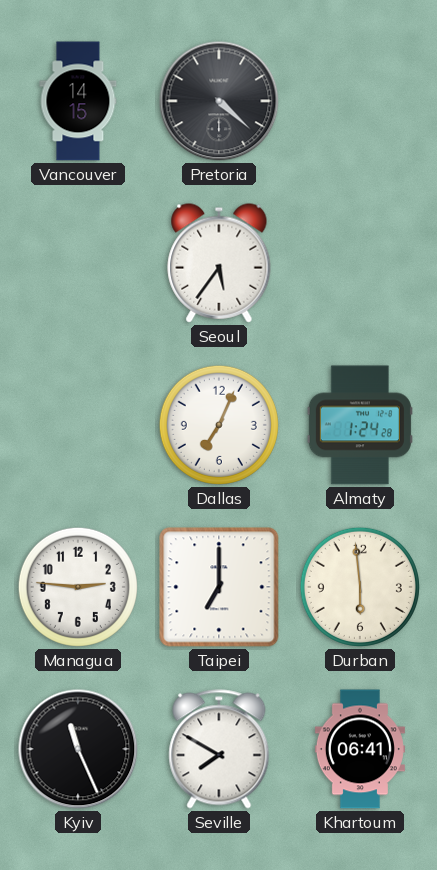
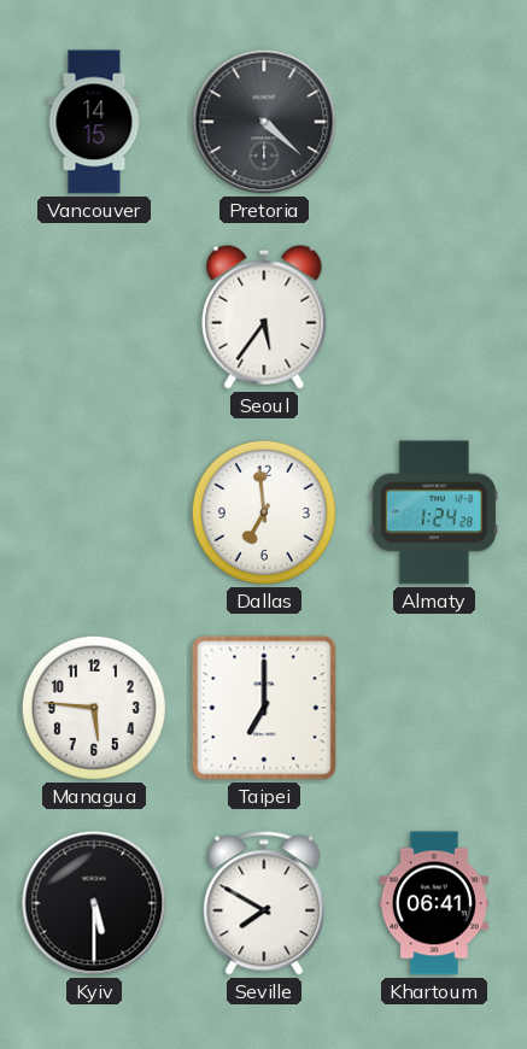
Dallas: 7:04 -> 6:59
Managua: 2:46 -> 5:46
Durban: 5:59 -> none
Kyiv: 11:26 -> 5:30
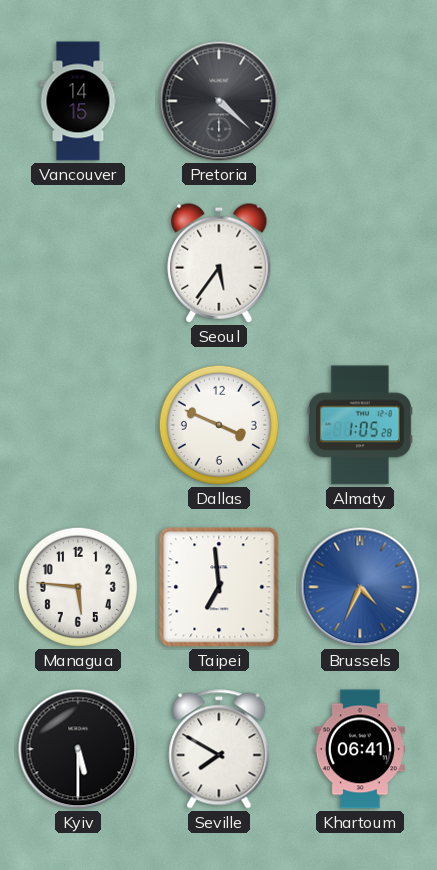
Dallas: 6:59 -> 3:49
Almaty: 1:24 -> 1:05
Taipei: 7:00 -> 6:59
Brussels: none -> 4:34
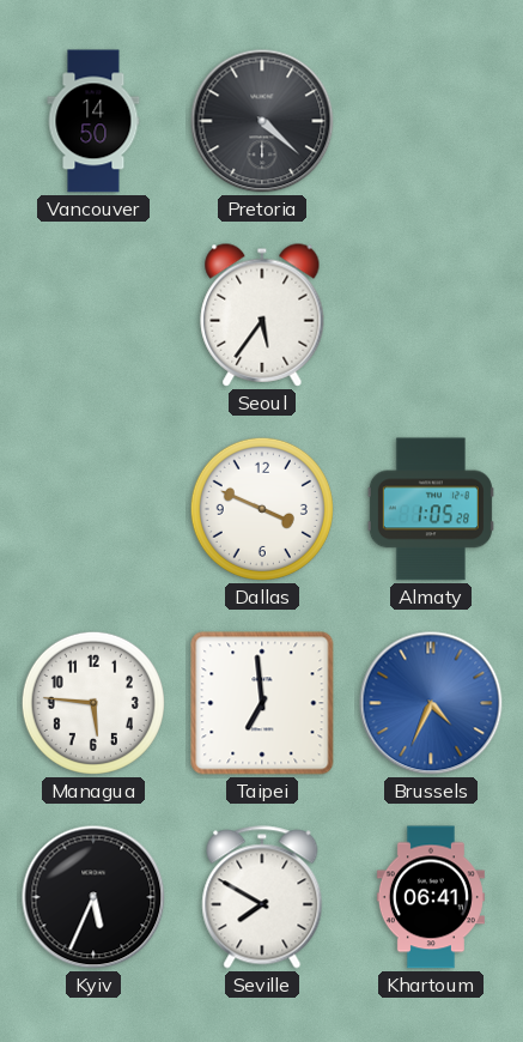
Vancouver: 14:15 -> 14:50
Kyiv: 5:30 -> 5:34
